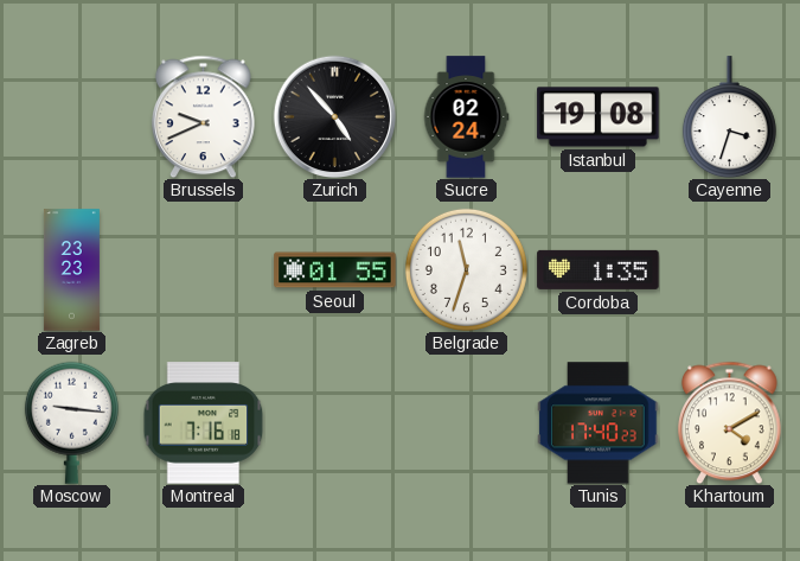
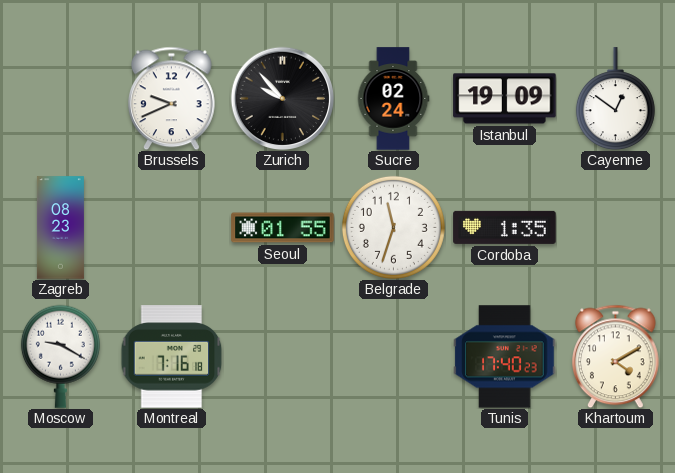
Zurich: 4:53 -> 9:53
Istanbul: 19:08 -> 19:09
Cayenne: 3:33 -> 12:51
Zagreb: 23:23 -> 08:23
Moscow: 9:16 -> 9:20
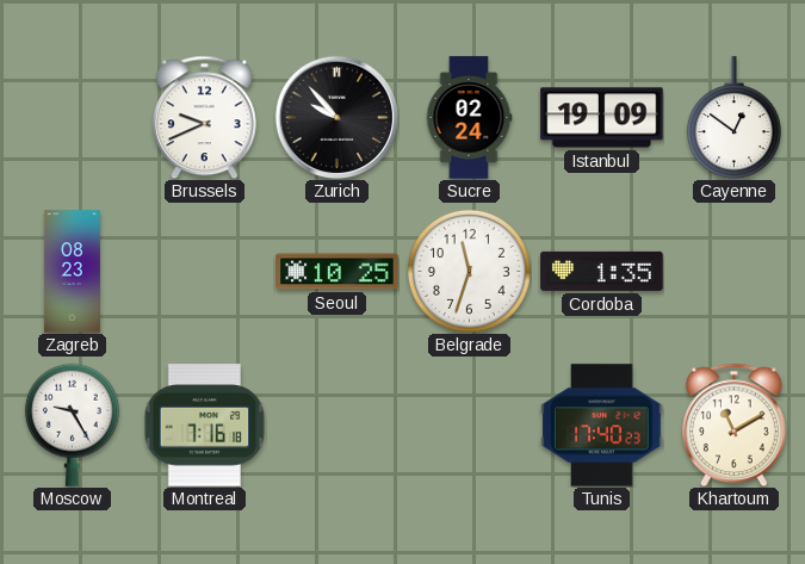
Seoul: 01:55 -> 10:25
Moscow: 9:20 -> 9:25
Khartoum: 4:10 -> 11:10
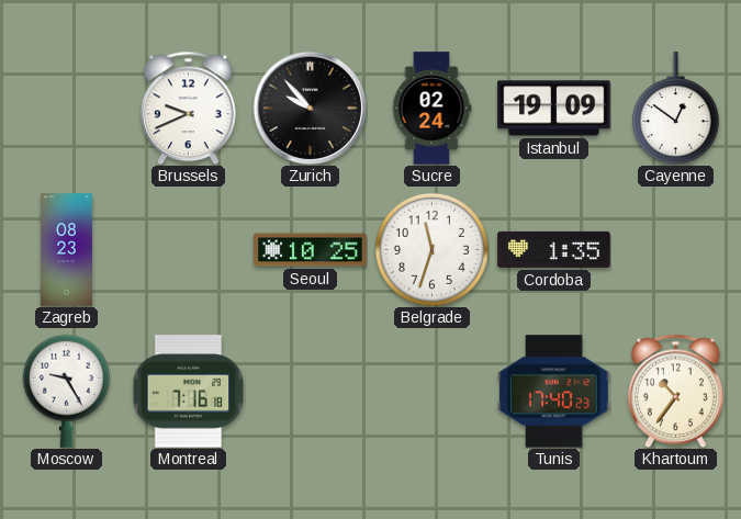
Khartoum: 11:10 -> 10:36
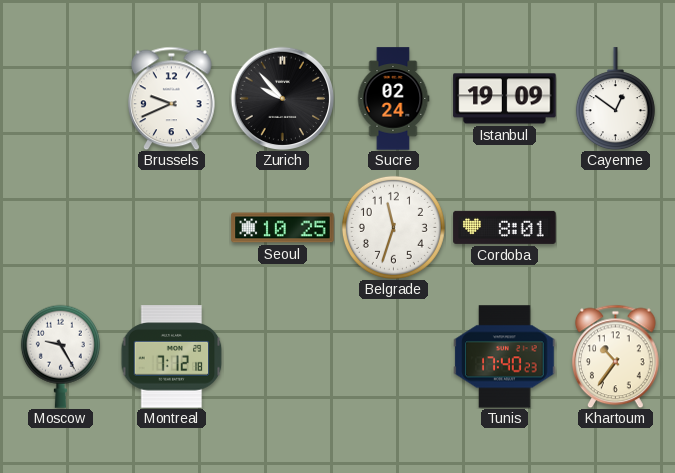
Zagreb: 08:23 -> none
Cordoba: 1:35 -> 8:01
Montreal: 7:16 -> 7:12
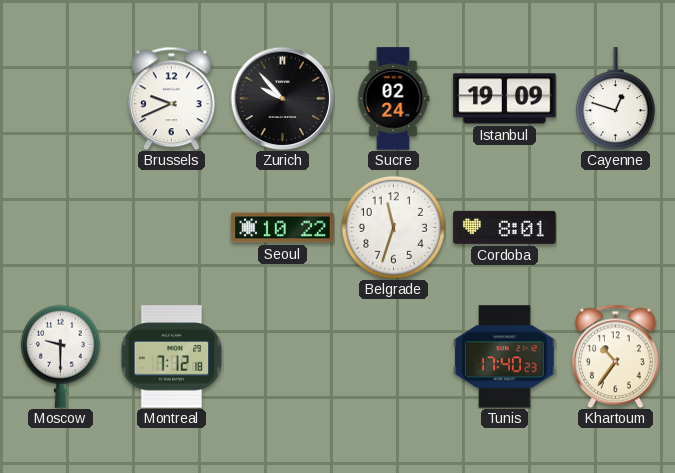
Cayenne: 12:51 -> 12:48
Seoul: 10:25 -> 10:22
Moscow: 9:25 -> 9:30
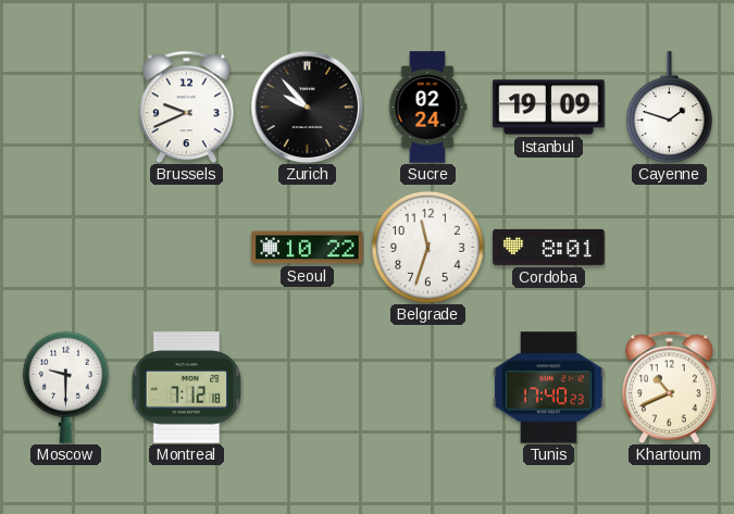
Cayenne: 12:48 -> 1:48
Khartoum: 10:36 -> 10:41
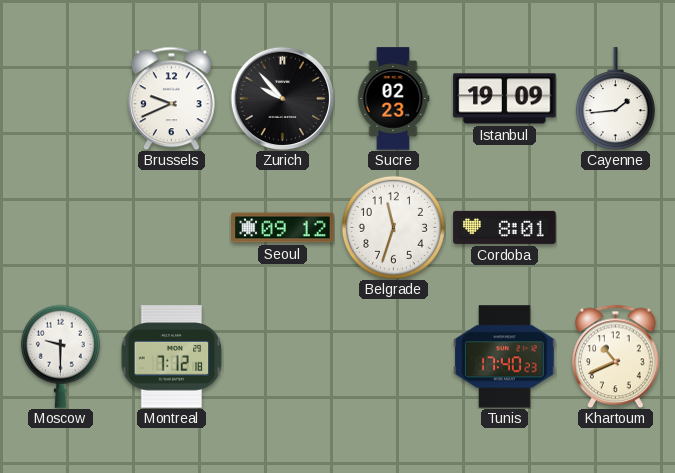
Sucre: 02:24 -> 02:23
Cayenne: 1:48 -> 1:44
Seoul: 10:22 -> 09:12
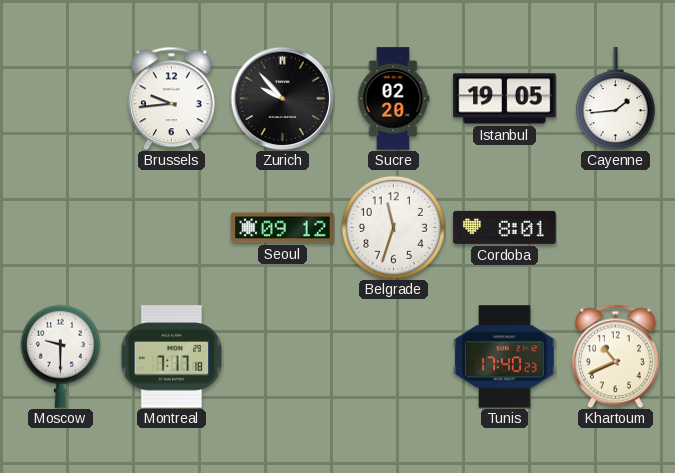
Brussels: 9:41 -> 9:44
Sucre: 02:23 -> 02:20
Istanbul: 19:09 -> 19:05
Montreal: 7:12 -> 7:17
